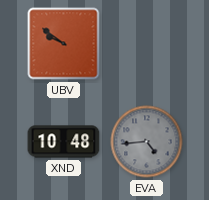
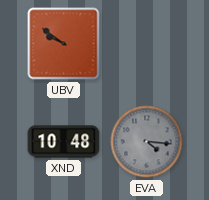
EVA: 4:44 -> 4:16
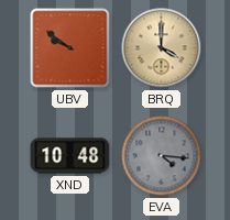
BRQ: none -> 4:00
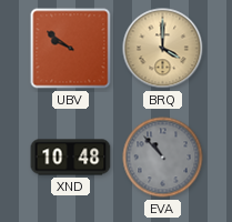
EVA: 4:16 -> 10:53
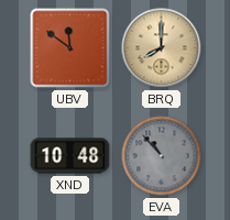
UBV: 9:51 -> 11:51
BRQ: 4:00 -> 8:00
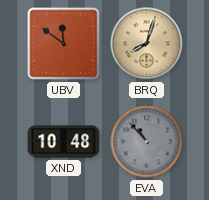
BRQ: 8:00 -> 8:03
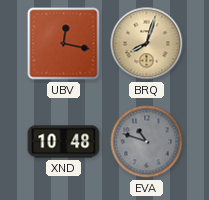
UBV: 11:51 -> 12:17
EVA: 10:53 -> 10:48
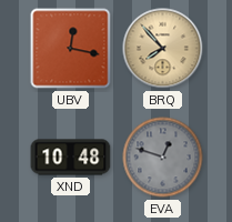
BRQ: 8:03 -> 7:53
EVA: 10:48 -> 12:48
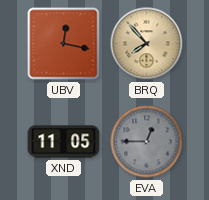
XND: 10:48 -> 11:05
EVA: 12:48 -> 12:45
